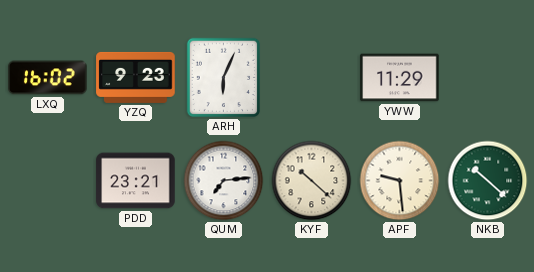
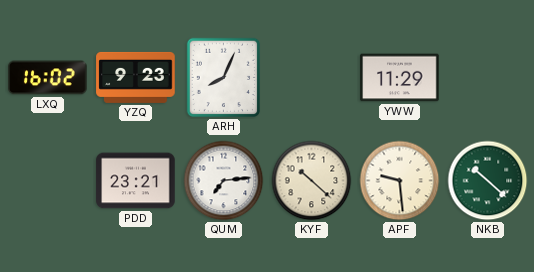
ARH: 6:04 -> 8:04
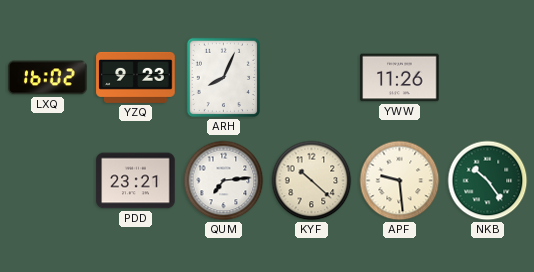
YWW: 11:29 -> 11:26
NKB: 10:22 -> 10:24
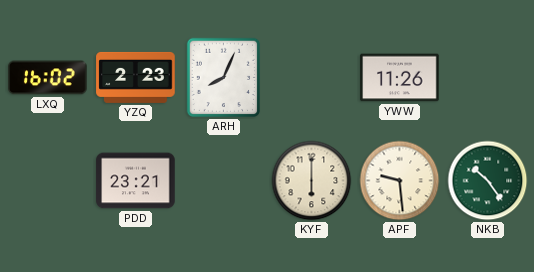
YZQ: 9:23 -> 2:23
QUM: 7:14 -> none
KYF: 10:22 -> 6:00
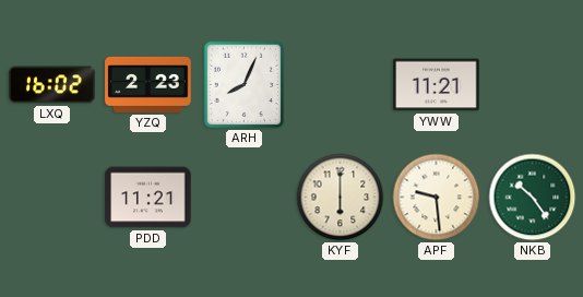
YWW: 11:26 -> 11:21
PDD: 23:21 -> 11:21
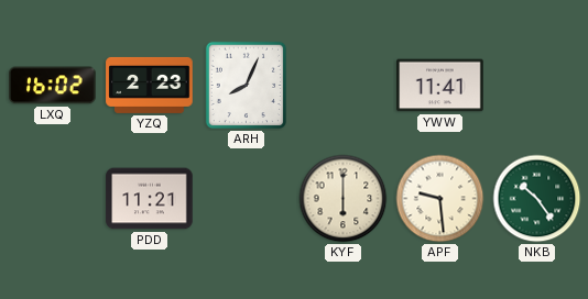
YWW: 11:21 -> 11:41
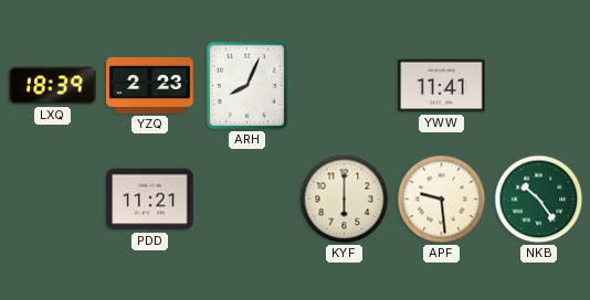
LXQ: 16:02 -> 18:39
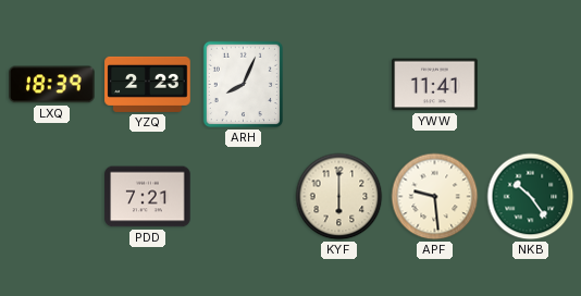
PDD: 11:21 -> 7:21
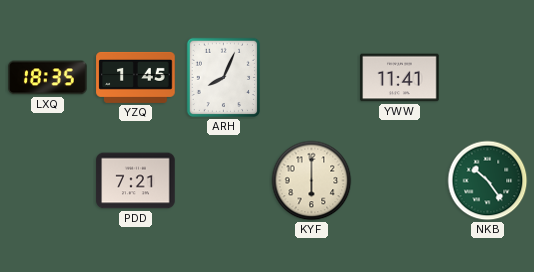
LXQ: 18:39 -> 18:35
YZQ: 2:23 -> 1:45
APF: 9:29 -> none
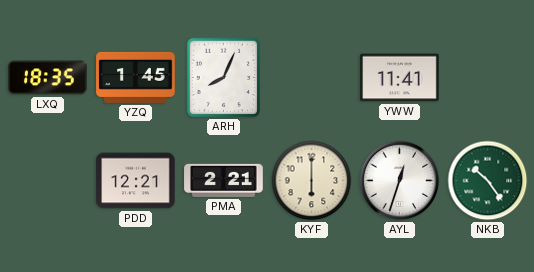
PDD: 7:21 -> 12:21
PMA: none -> 2:21
AYL: none -> 12:33
